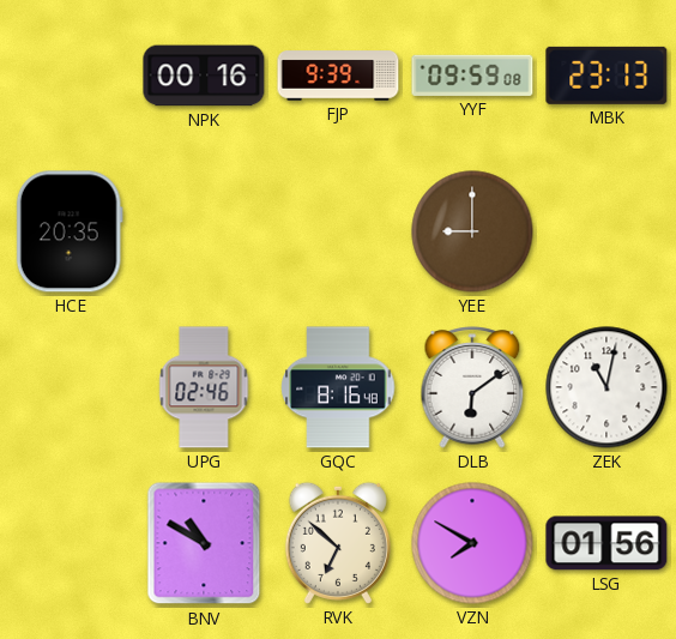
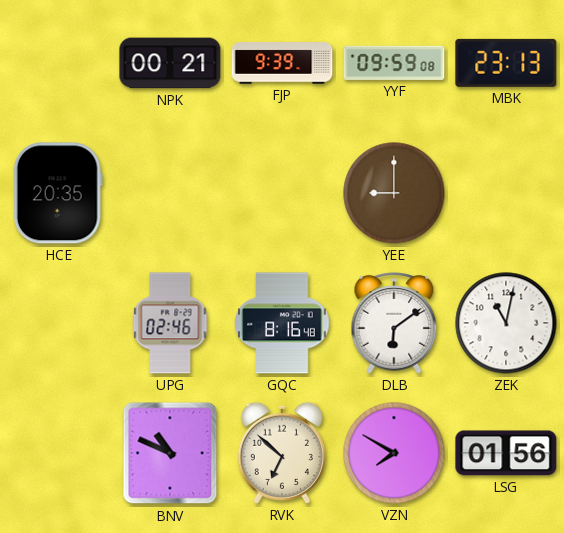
NPK: 00:16 -> 00:21
BNV: 10:50 -> 10:49
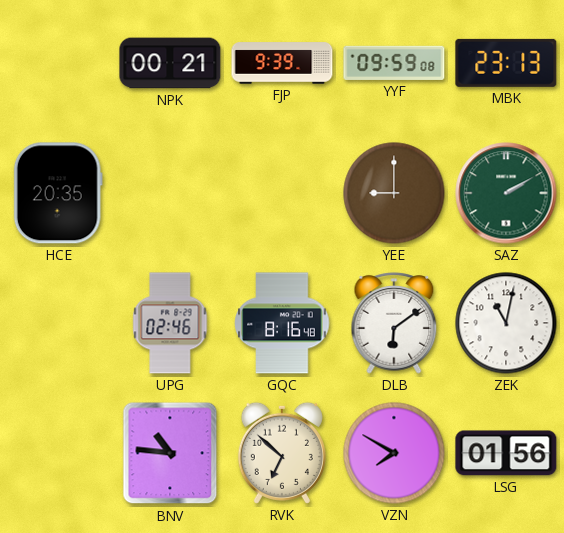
SAZ: none -> 2:10
BNV: 10:49 -> 10:46
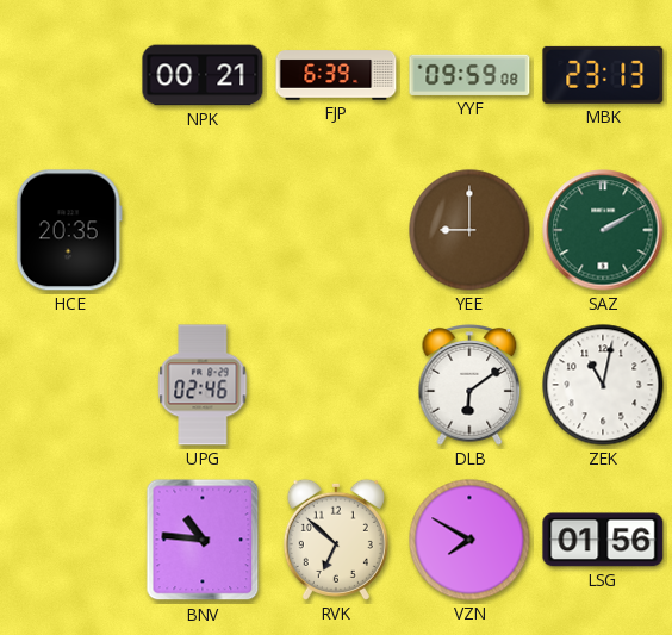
FJP: 9:39 -> 6:39
GQC: 8:16 -> none
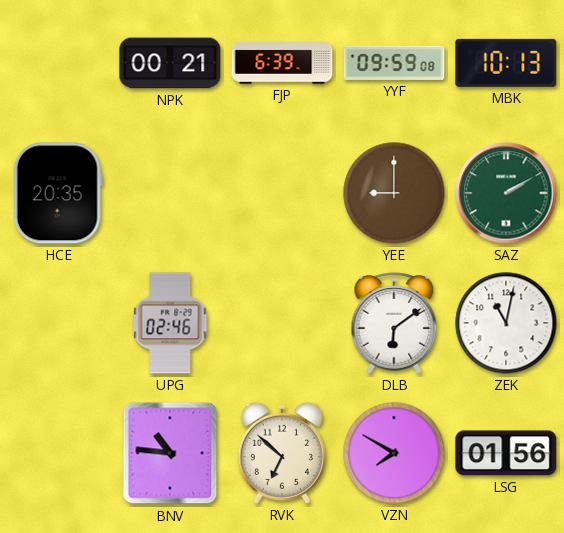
MBK: 23:13 -> 10:13
